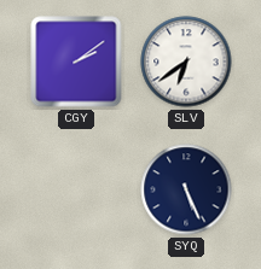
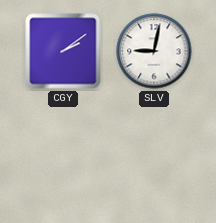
SLV: 6:39 -> 9:02
SYQ: 5:26 -> none
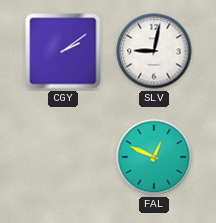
FAL: none -> 12:49
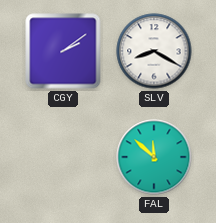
SLV: 9:02 -> 8:20
FAL: 12:49 -> 11:52
